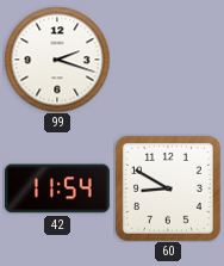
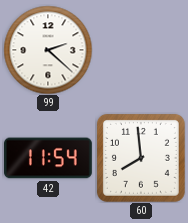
99: 2:18 -> 2:22
60: 8:50 -> 7:59
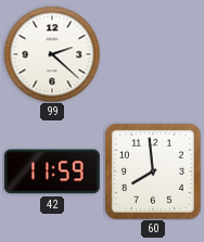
42: 11:54 -> 11:59
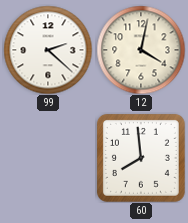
12: none -> 4:02
42: 11:59 -> none
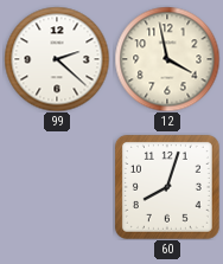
12: 4:02 -> 3:58
60: 7:59 -> 8:03
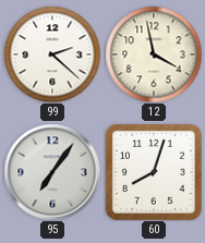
95: none -> 7:06
